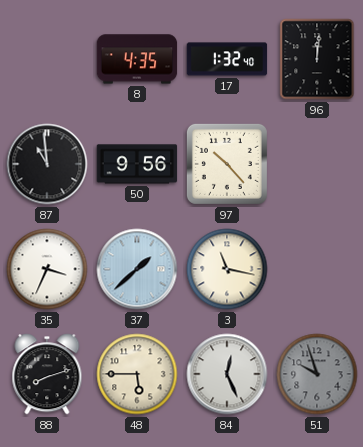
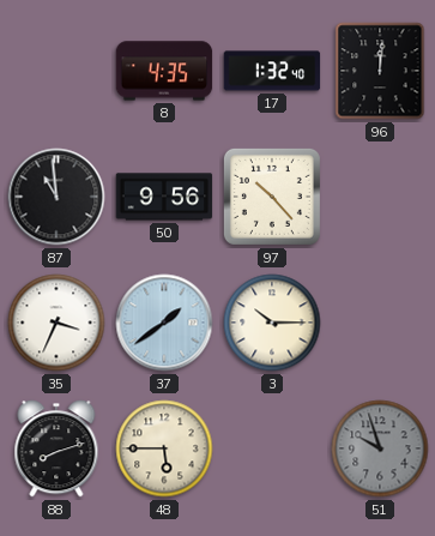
37: 1:38 -> 1:39
3: 11:17 -> 10:15
84: 12:26 -> none
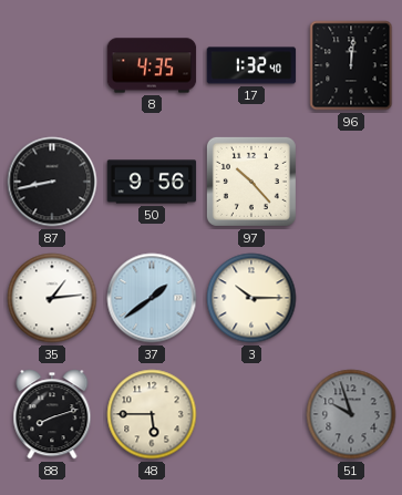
87: 10:59 -> 8:43
35: 3:34 -> 1:14
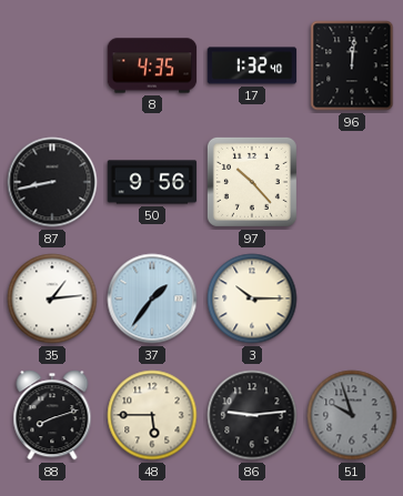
37: 1:39 -> 1:36
86: none -> 9:14
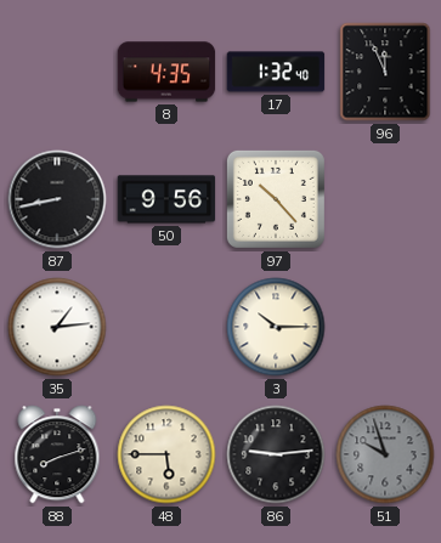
96: 12:01 -> 11:56
37: 1:36 -> none
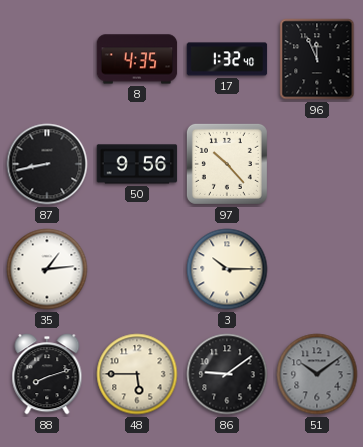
86: 9:14 -> 9:09
51: 9:57 -> 10:09
